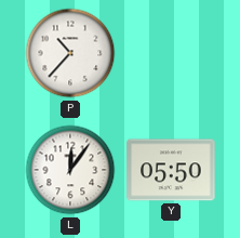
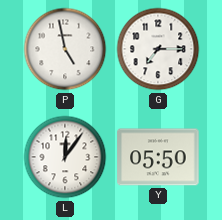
P: 10:37 -> 4:58
G: none -> 7:15
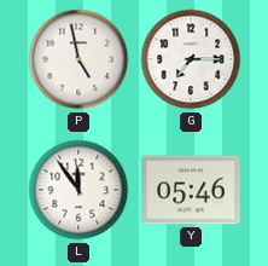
L: 12:06 -> 11:54
Y: 05:50 -> 05:46
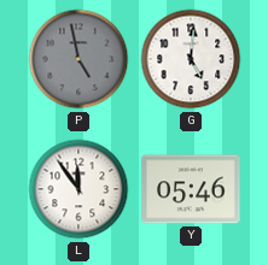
P dial: white -> grey
G: 7:15 -> 5:01
